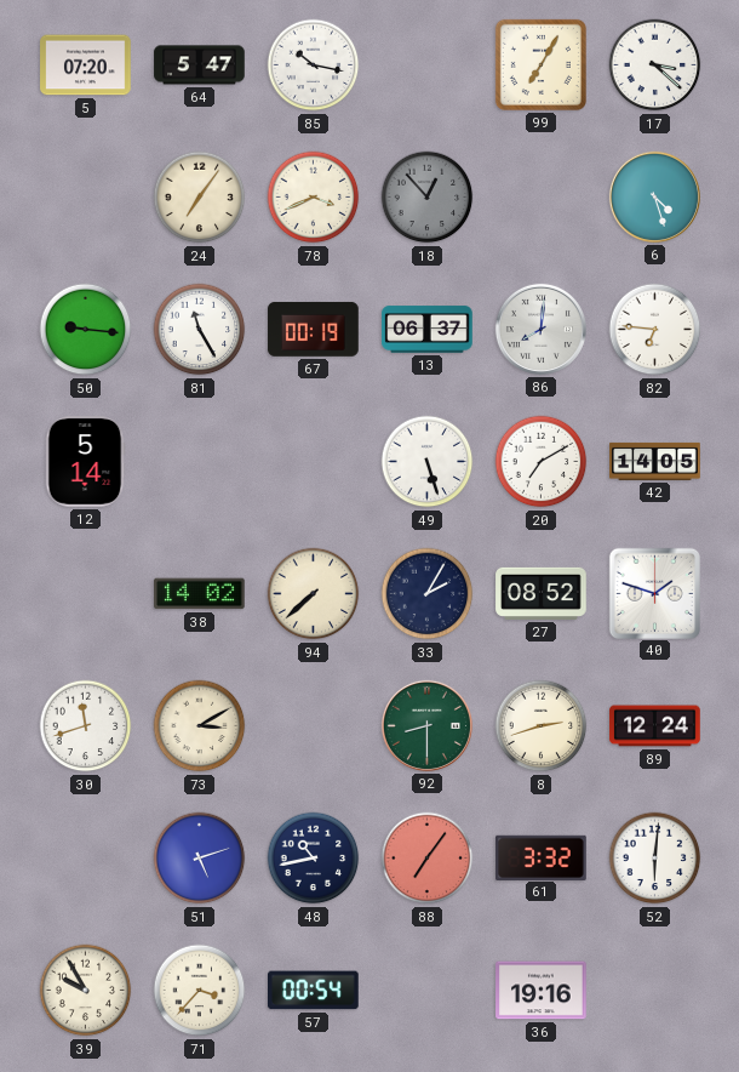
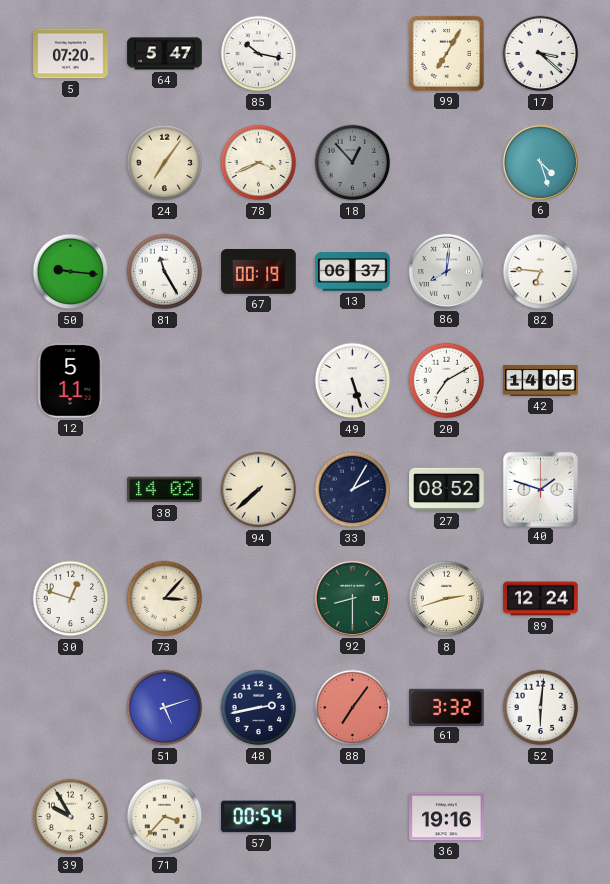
12: 5:14 -> 5:11
30: 11:42 -> 12:48
73: 3:10 -> 3:07
48: 10:43 -> 2:43
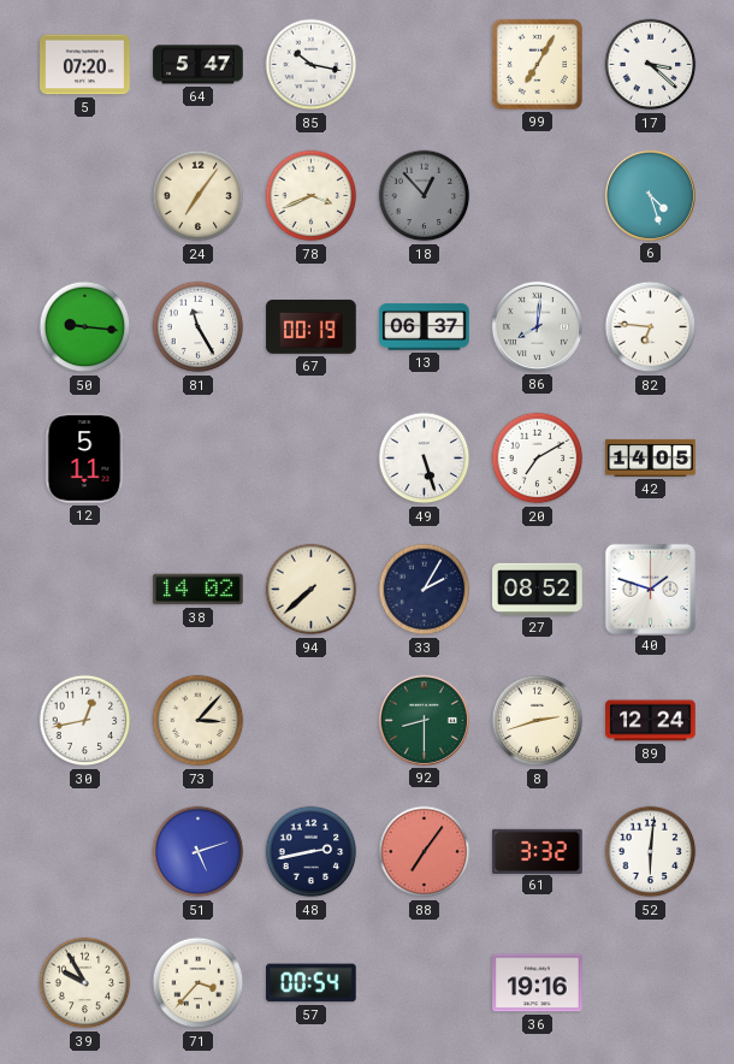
30: 12:48 -> 12:43
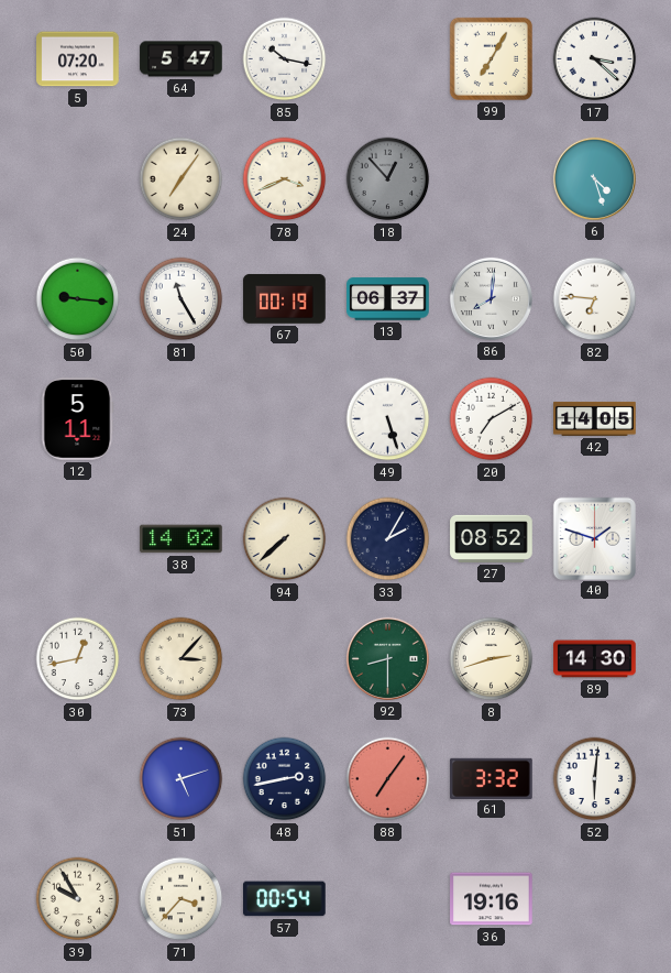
89: 12:24 -> 14:30
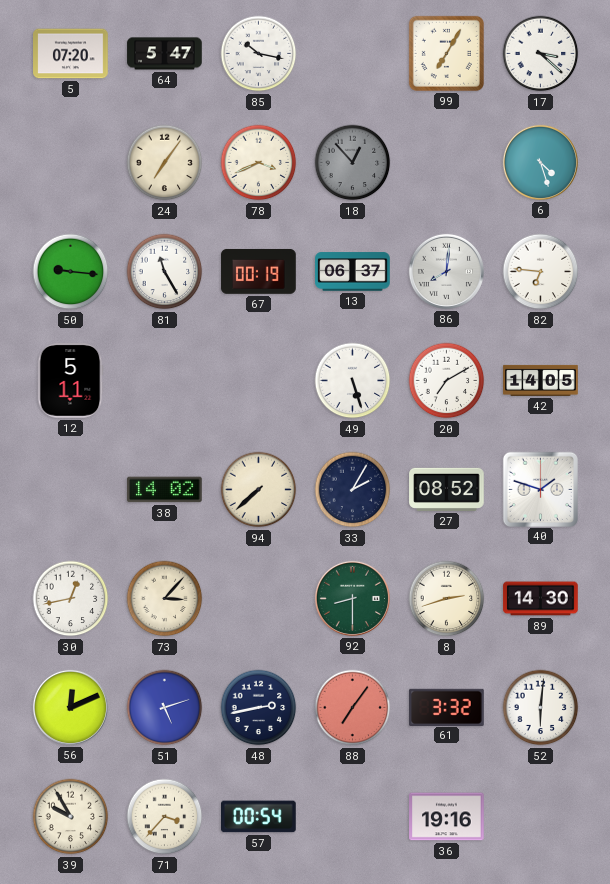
56: none -> 12:11
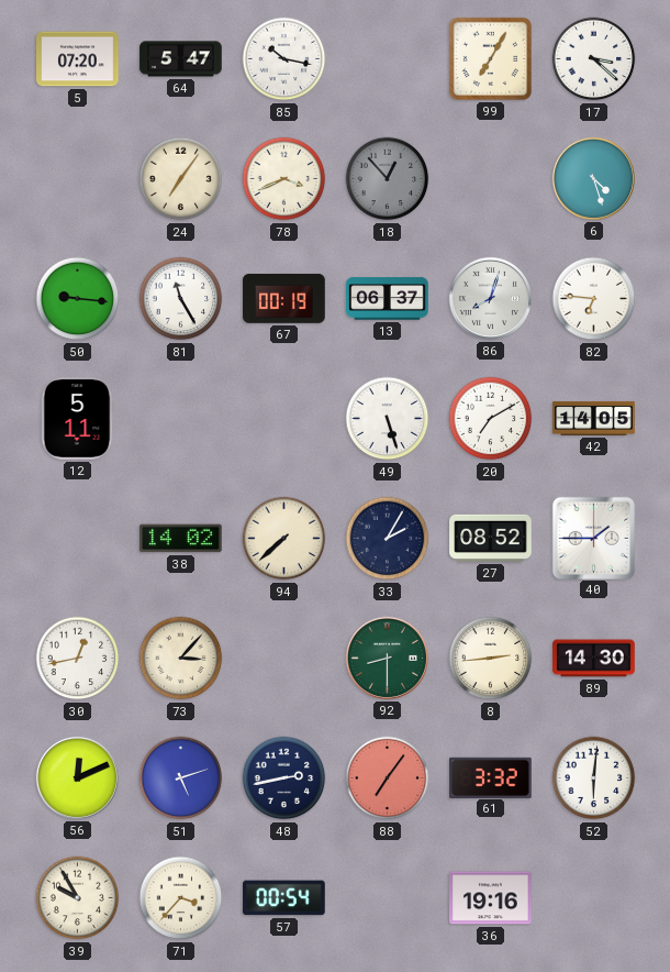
86: 8:01 -> 8:03
40: 1:48 -> 1:45
8: 2:42 -> 2:44
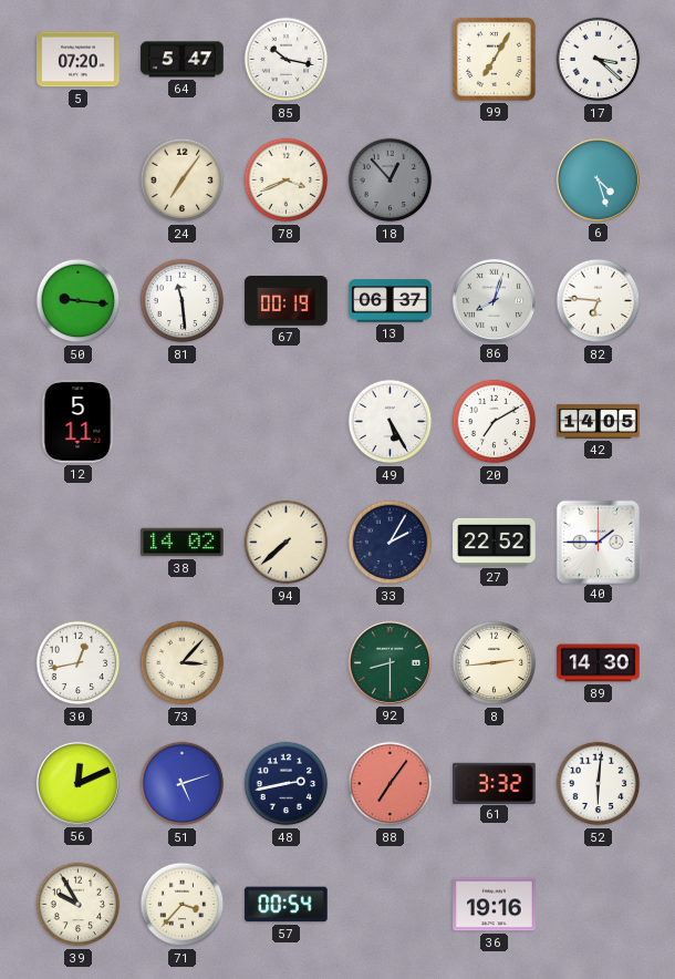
81: 11:25 -> 11:29
49: 5:27 -> 5:25
27: 08:52 -> 22:52
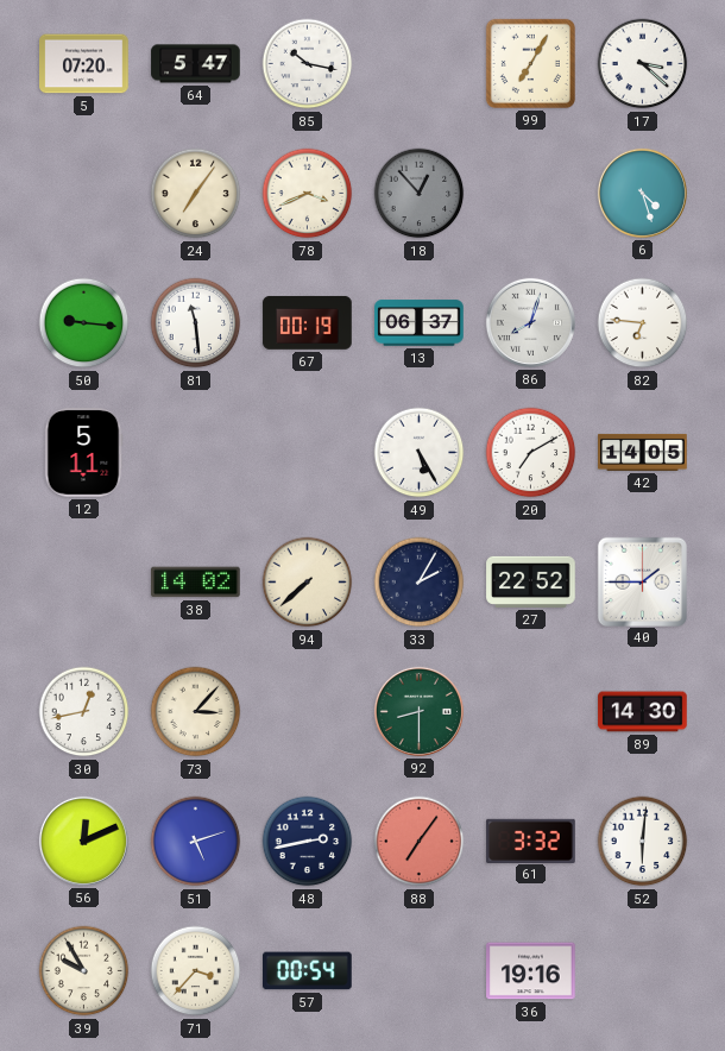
8: 2:44 -> none
